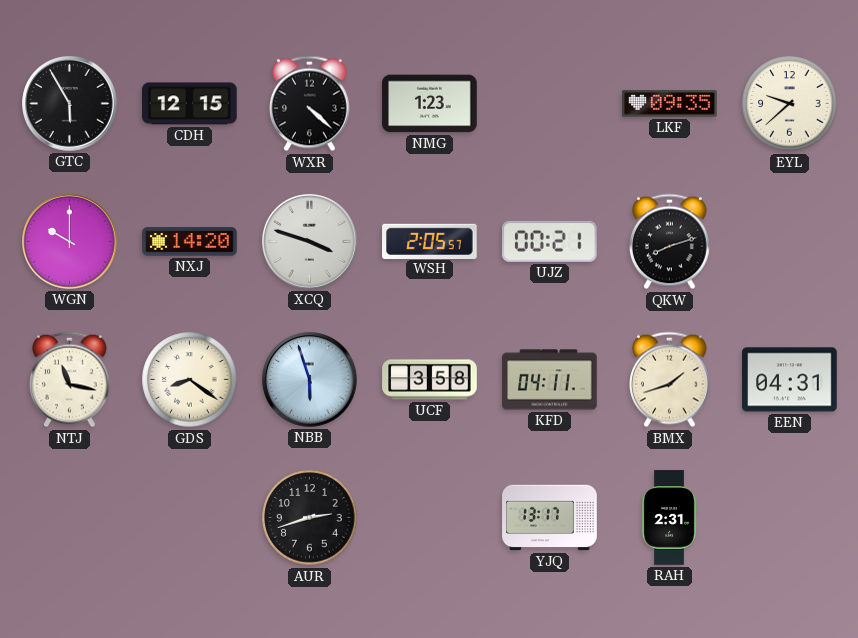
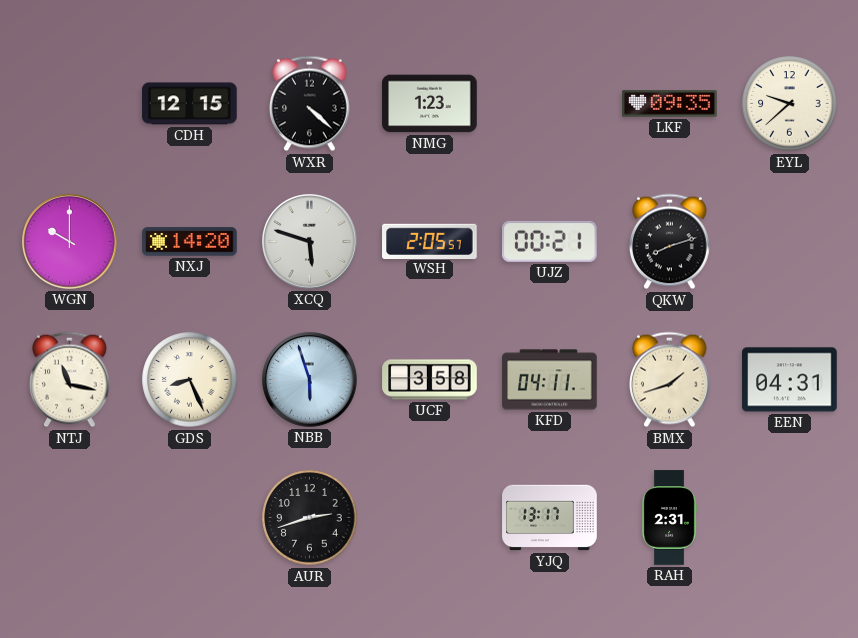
GTC: 5:55 -> none
XCQ: 3:48 -> 5:48
GDS: 8:21 -> 8:26
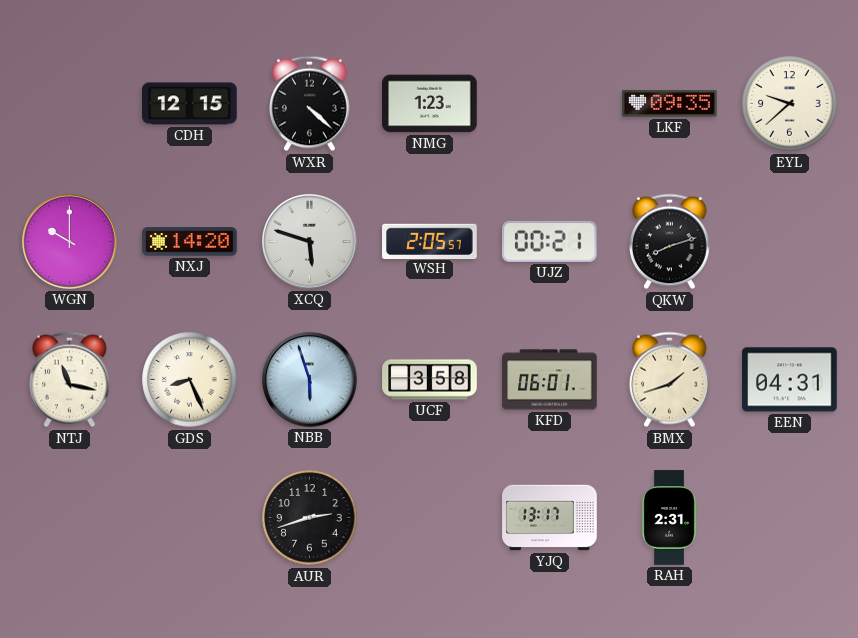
KFD: 04:11 -> 06:01
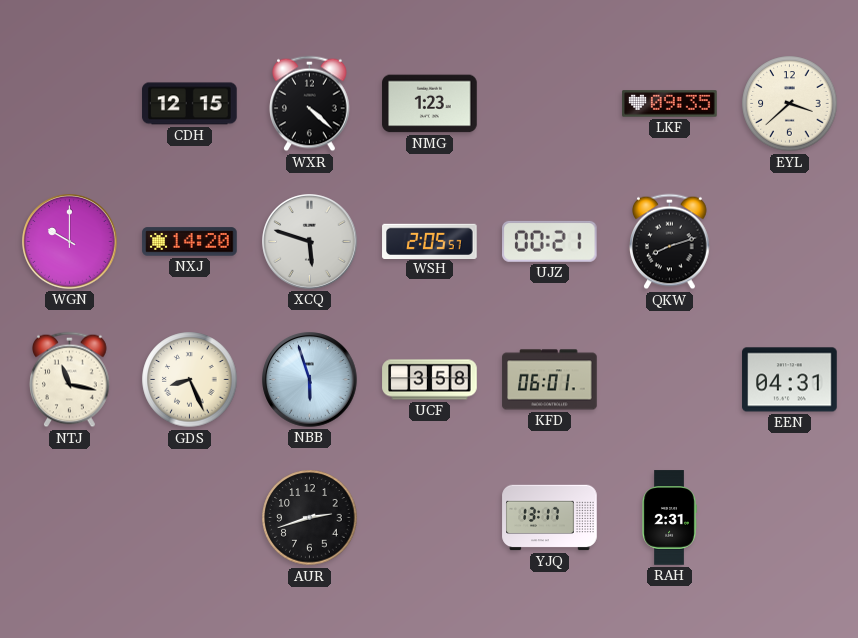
EYL: 9:38 -> 3:38
BMX: 1:42 -> none
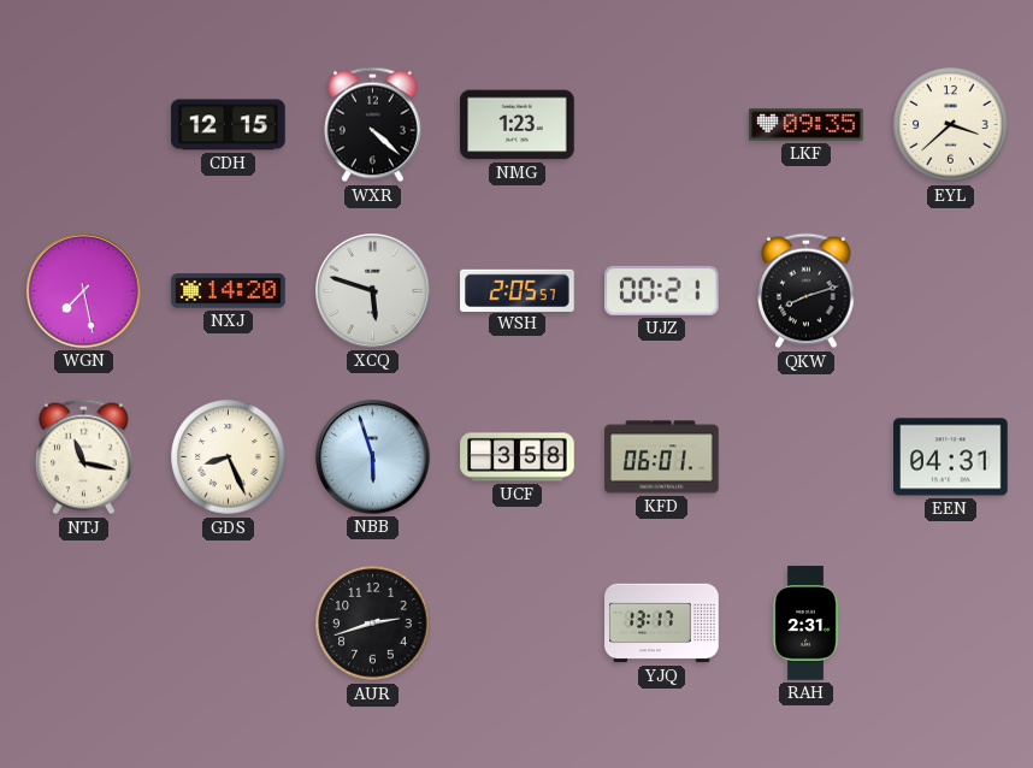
WGN: 10:00 -> 7:28
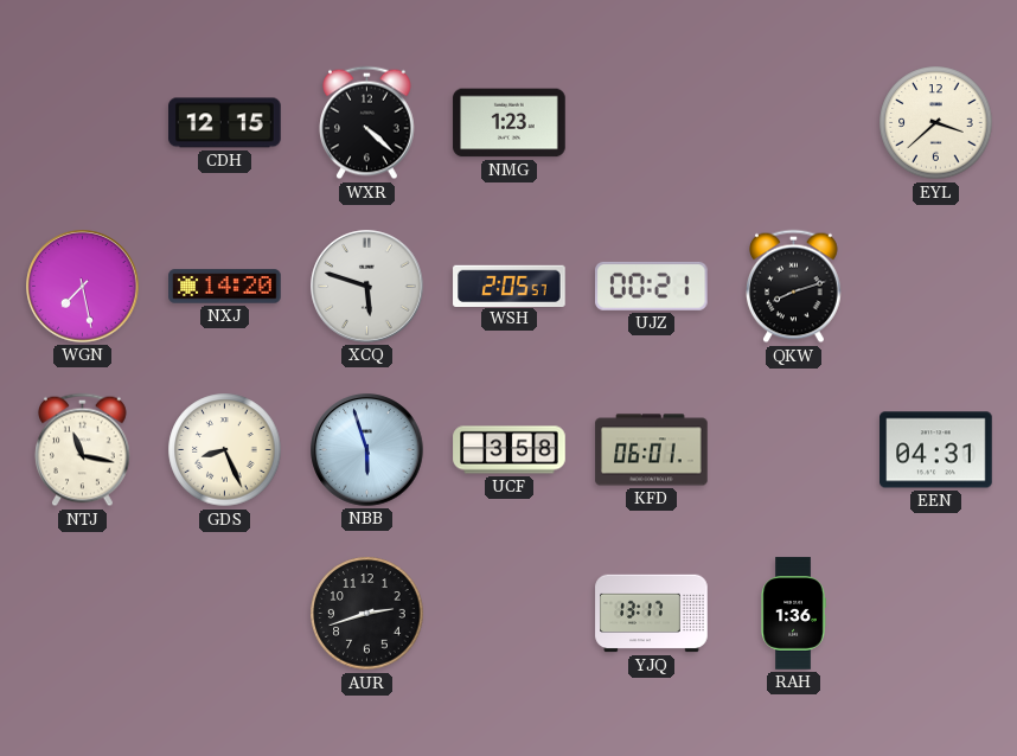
LKF: 09:35 -> none
RAH: 2:31 -> 1:36
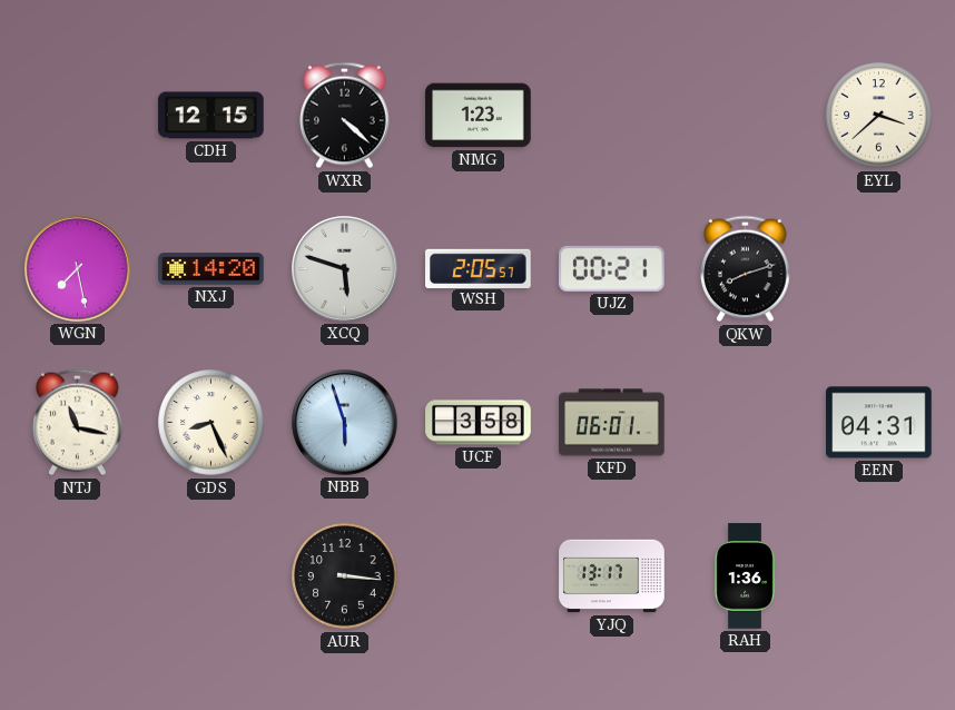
AUR: 2:42 -> 3:16
